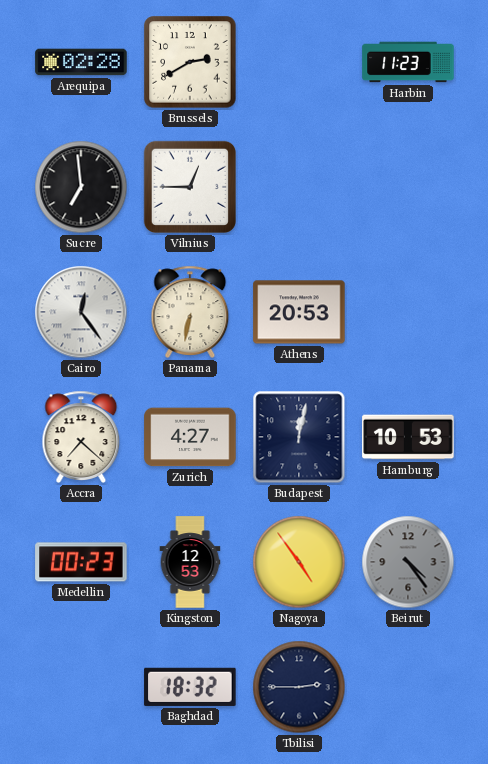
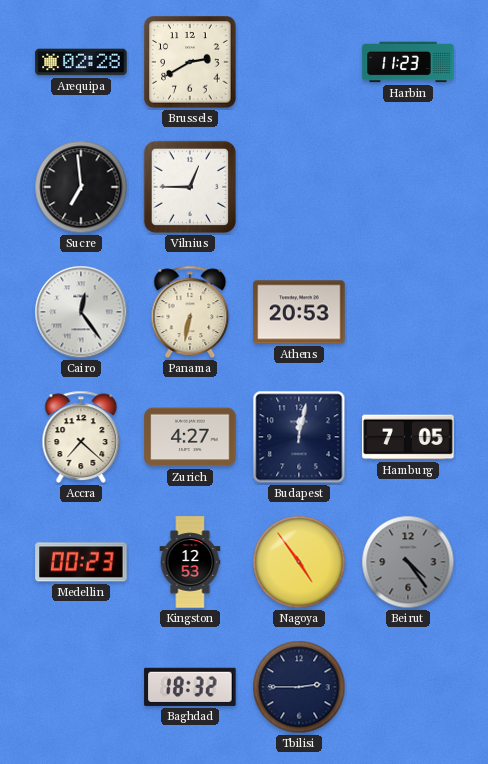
Hamburg: 10:53 -> 7:05
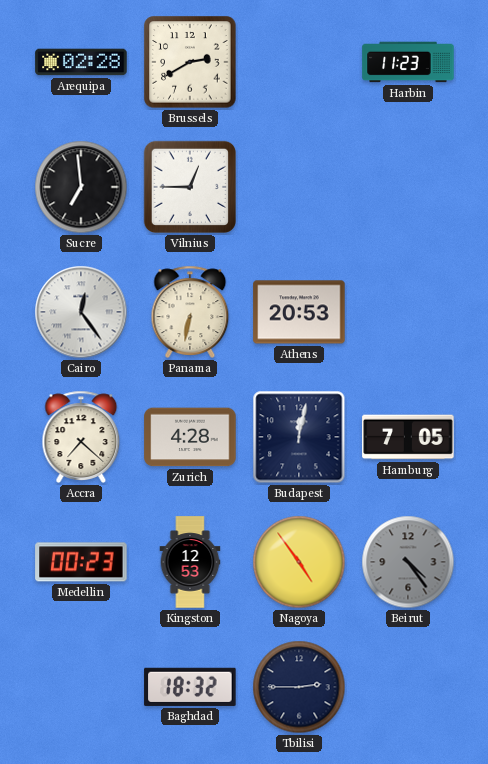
Zurich: 4:27 -> 4:28
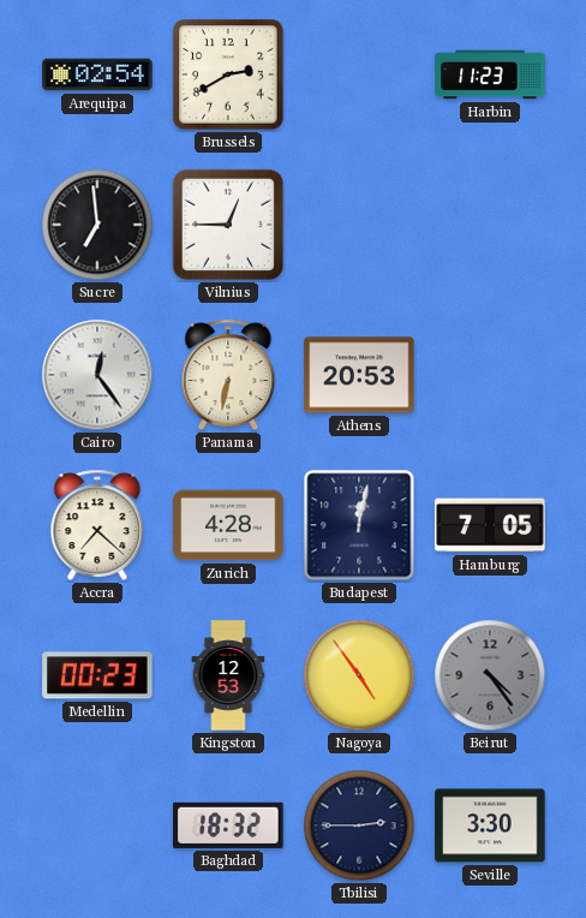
Arequipa: 02:28 -> 02:54
Seville: none -> 3:30
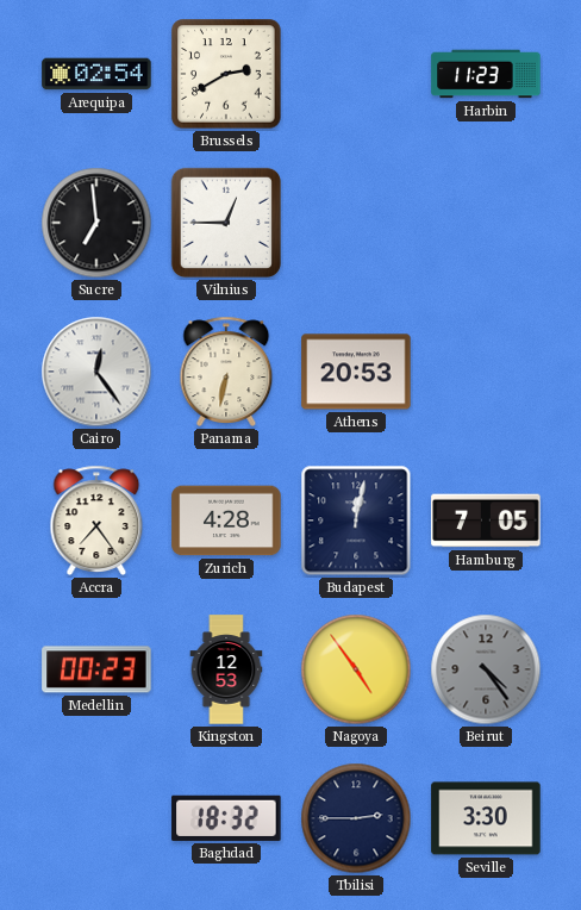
Accra: 7:22 -> 7:24
